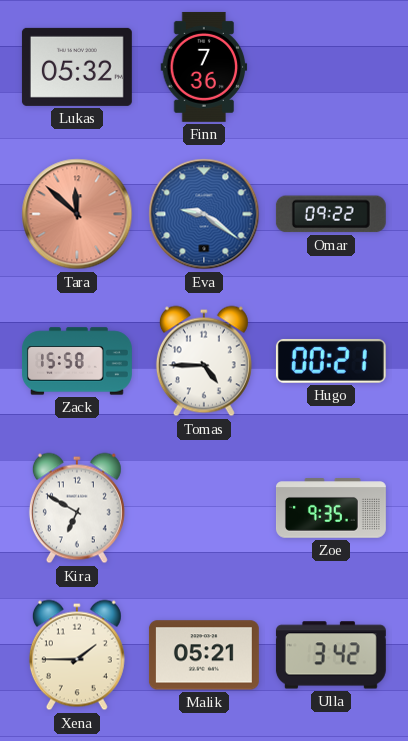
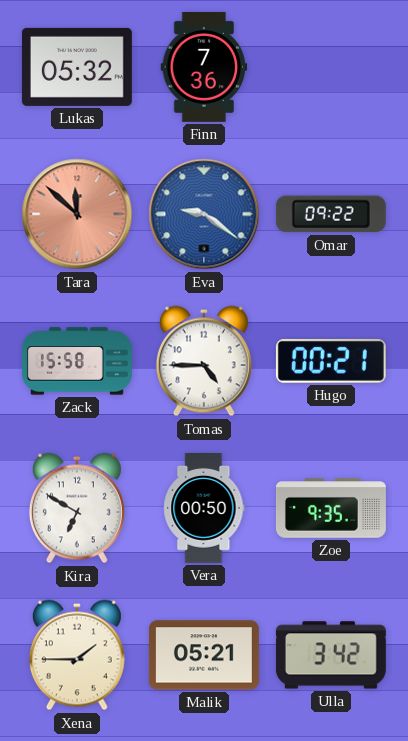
Vera: none -> 00:50
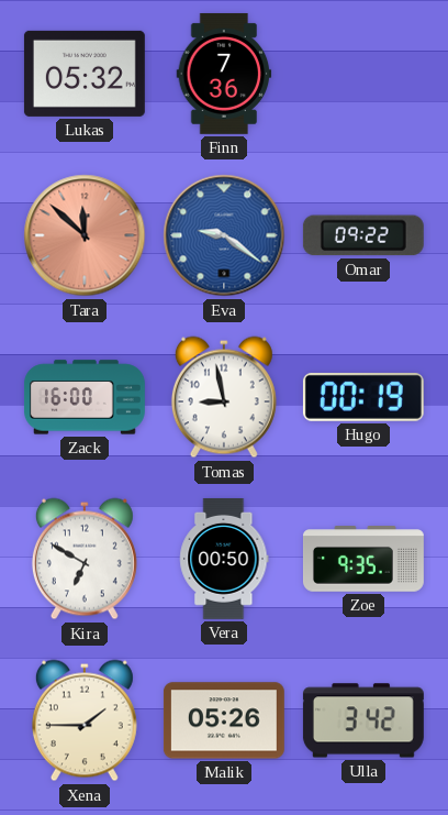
Zack: 15:58 -> 16:00
Tomas: 4:45 -> 8:58
Hugo: 00:21 -> 00:19
Malik: 05:21 -> 05:26
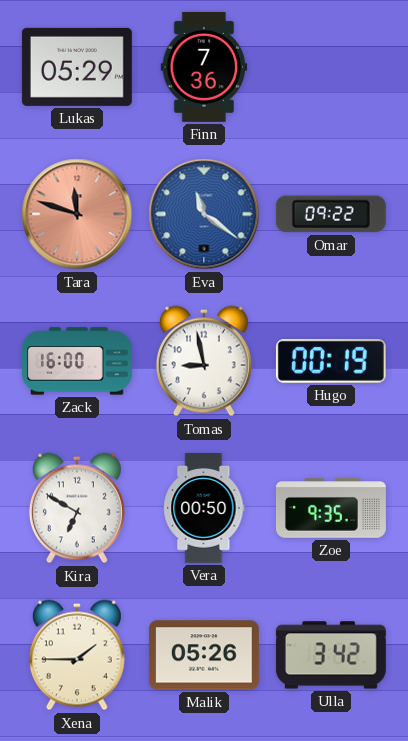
Lukas: 05:32 -> 05:29
Tara: 11:52 -> 11:48
Eva: 9:21 -> 11:21
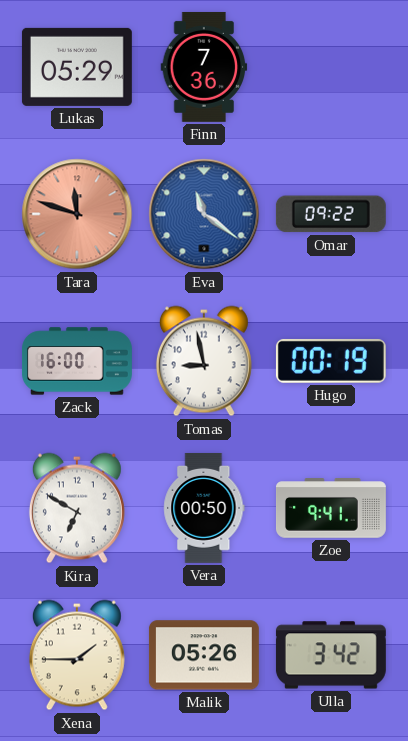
Zoe: 9:35 -> 9:41
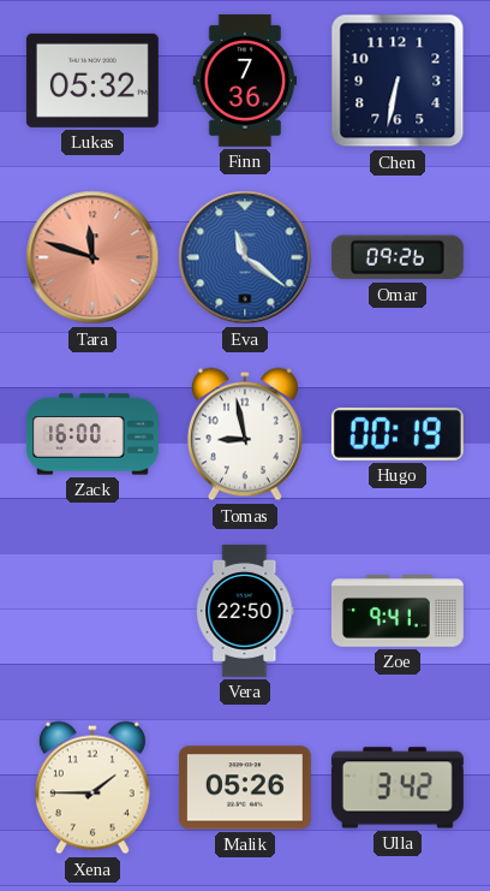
Lukas: 05:29 -> 05:32
Chen: none -> 6:32
Omar: 09:22 -> 09:26
Kira: 6:50 -> none
Vera: 00:50 -> 22:50
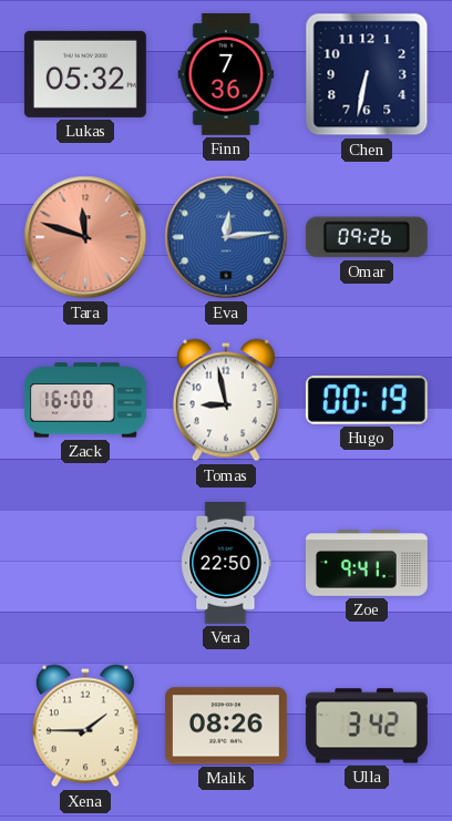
Eva: 11:21 -> 12:14
Malik: 05:26 -> 08:26
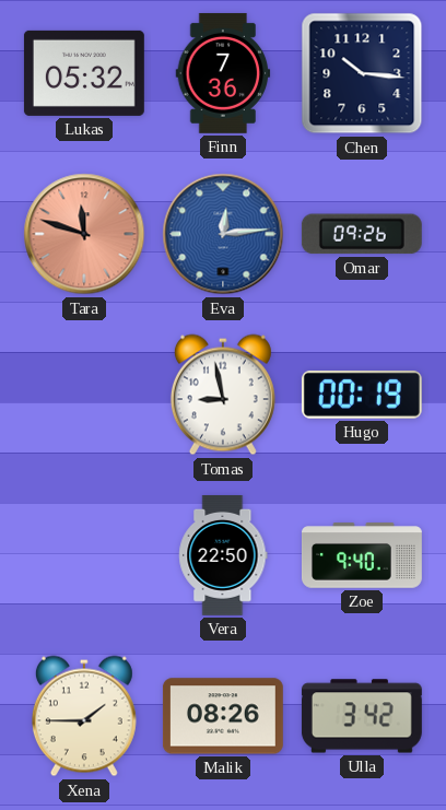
Chen: 6:32 -> 10:16
Zack: 16:00 -> none
Zoe: 9:41 -> 9:40
